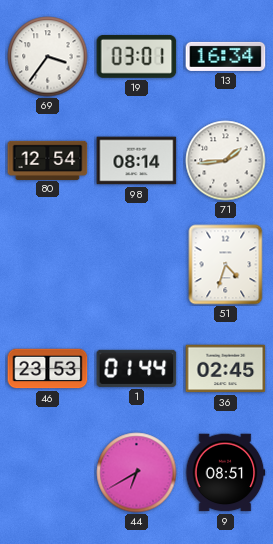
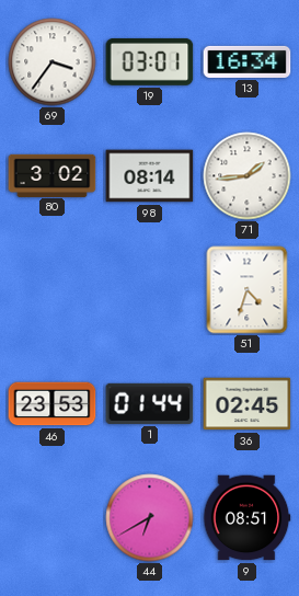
80: 12:54 -> 3:02
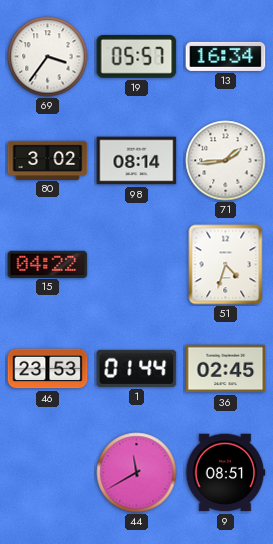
19: 03:01 -> 05:57
15: none -> 04:22
44: 6:40 -> 11:40
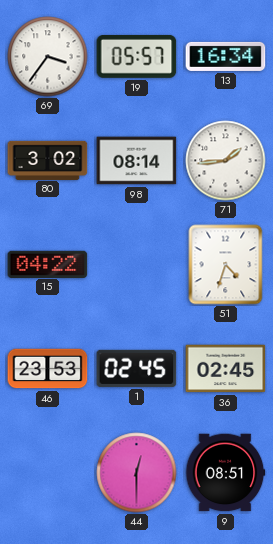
1: 01:44 -> 02:45
44: 11:40 -> 12:30
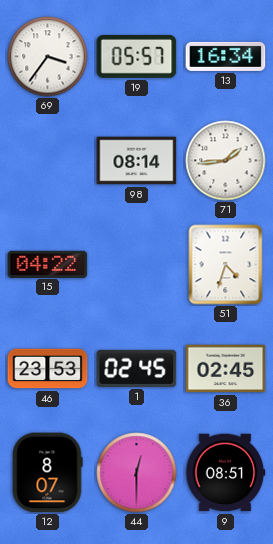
80: 3:02 -> none
12: none -> 8:07
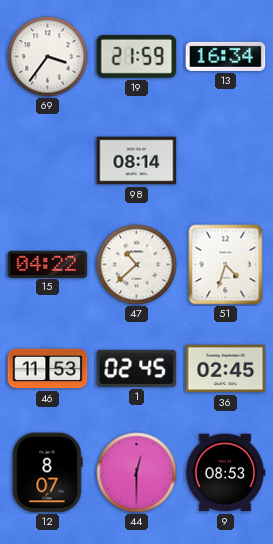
19: 05:57 -> 21:59
71: 1:44 -> none
47: none -> 10:38
46: 23:53 -> 11:53
9: 08:51 -> 08:53
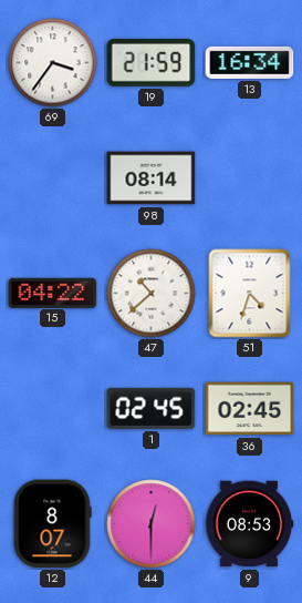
46: 11:53 -> none
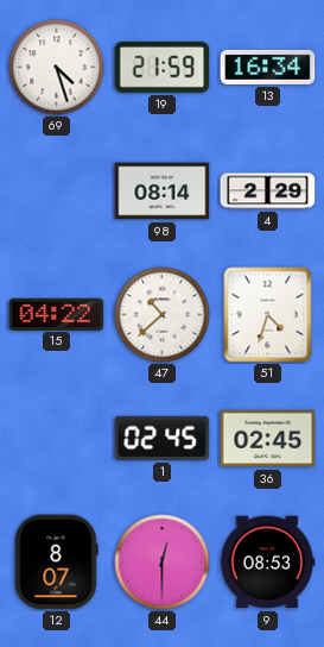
69: 3:36 -> 4:27
4: none -> 2:29
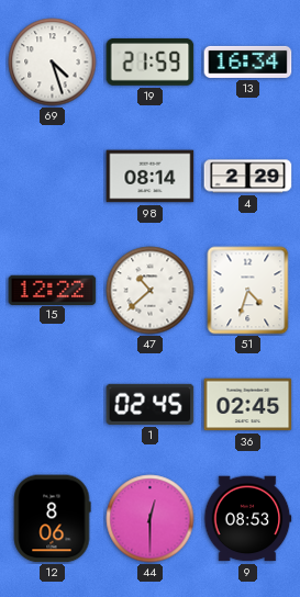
15: 04:22 -> 12:22
12: 8:07 -> 8:06
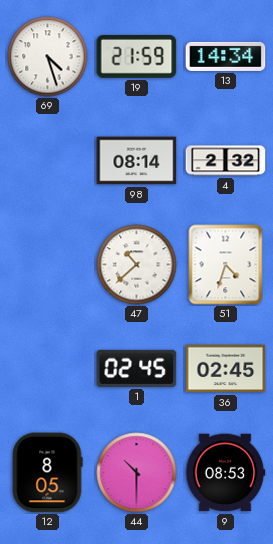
13: 16:34 -> 14:34
4: 2:29 -> 2:32
15: 12:22 -> none
12: 8:06 -> 8:05
44: 12:30 -> 10:30
